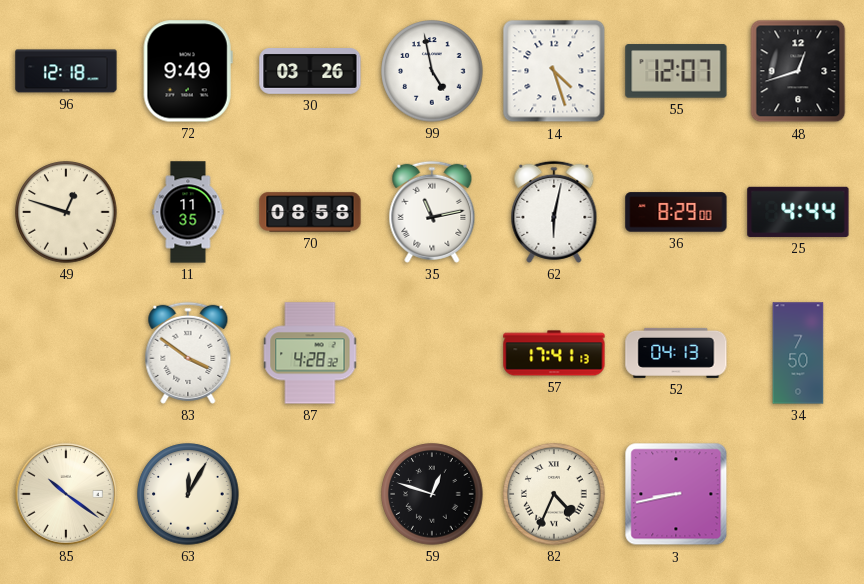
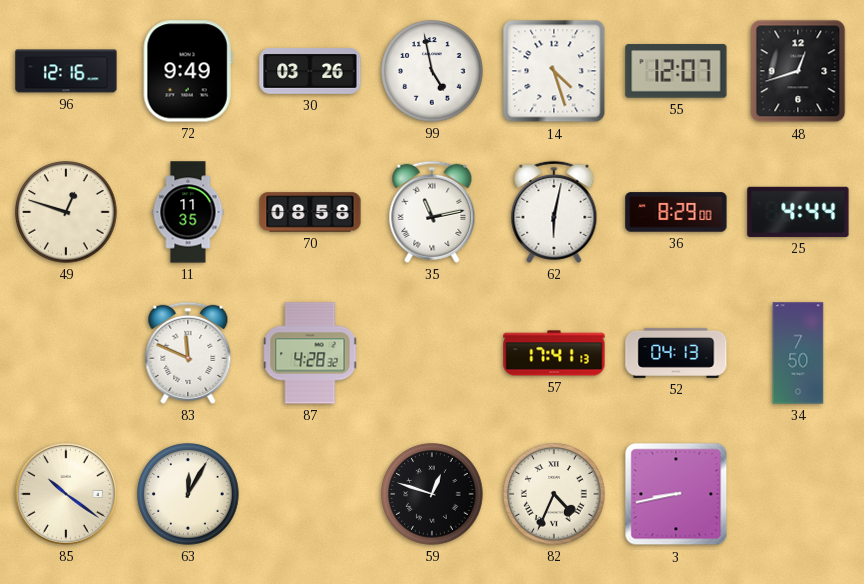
96: 12:18 -> 12:16
83: 3:51 -> 11:49
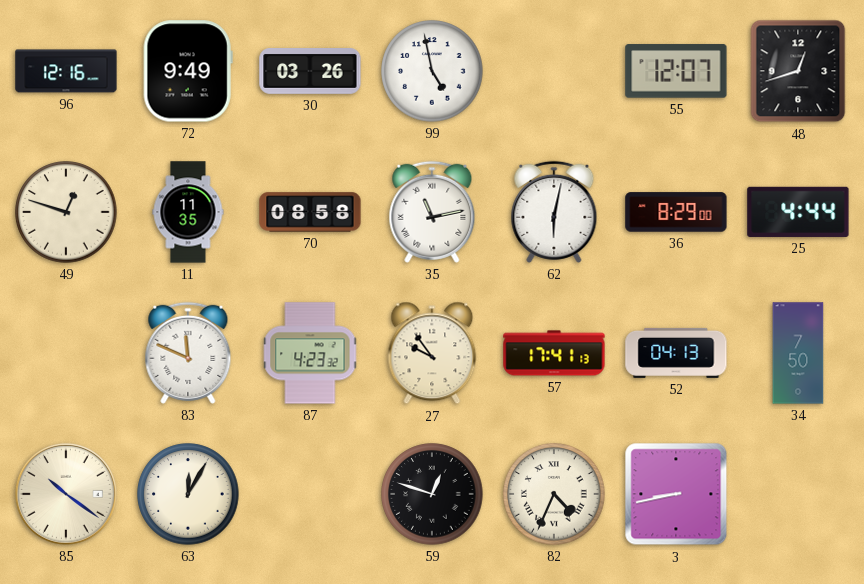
14: 4:27 -> none
87: 4:28 -> 4:23
27: none -> 9:54
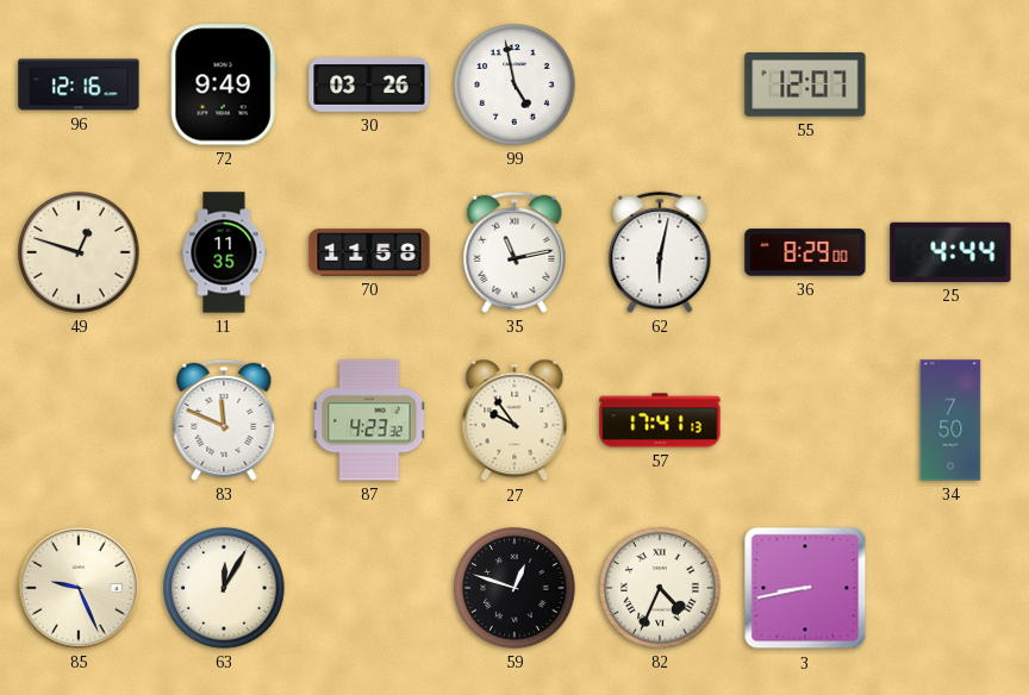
48: 12:42 -> none
70: 08:58 -> 11:58
52: 04:13 -> none
85: 10:21 -> 9:26
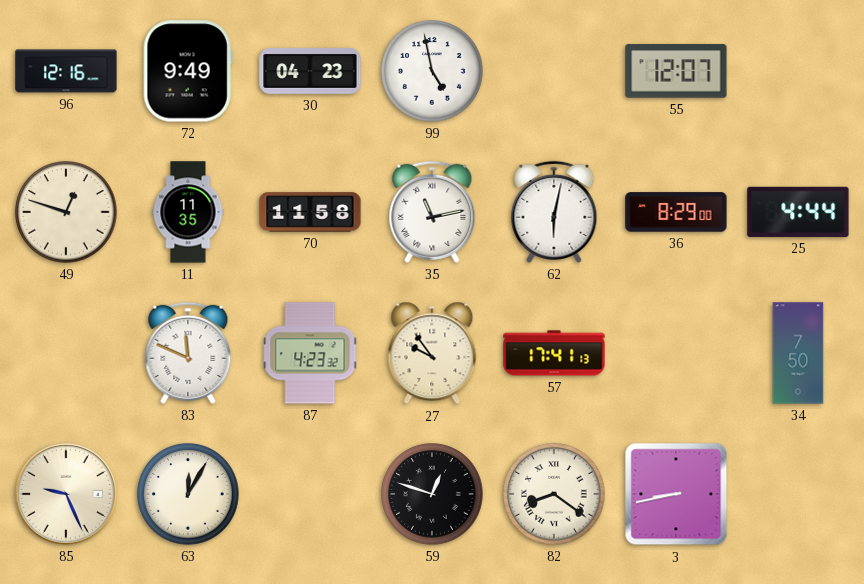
30: 03:26 -> 04:23
82: 4:34 -> 8:21
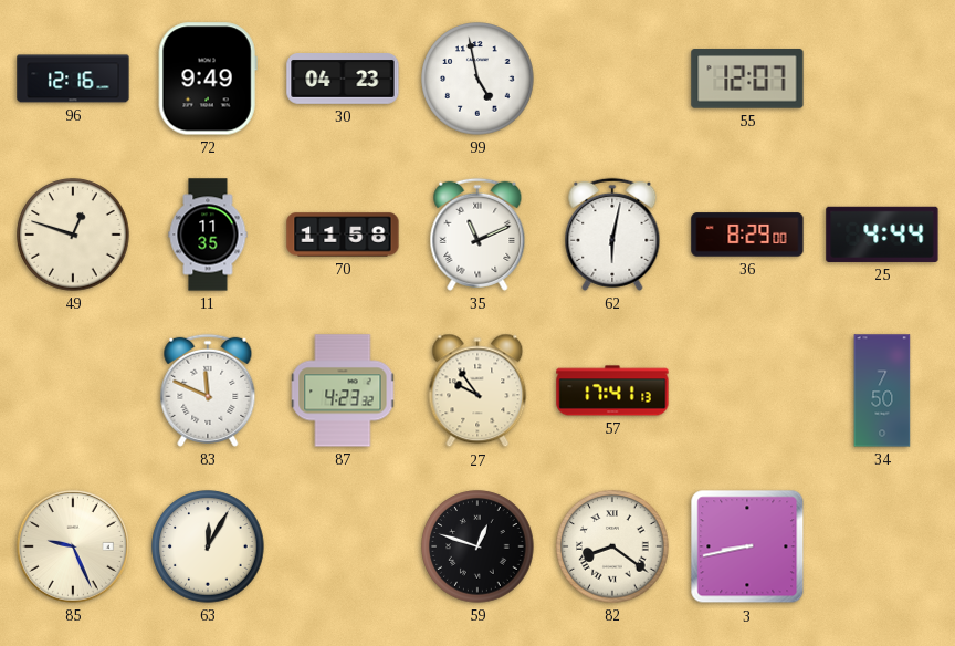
35: 11:13 -> 11:11
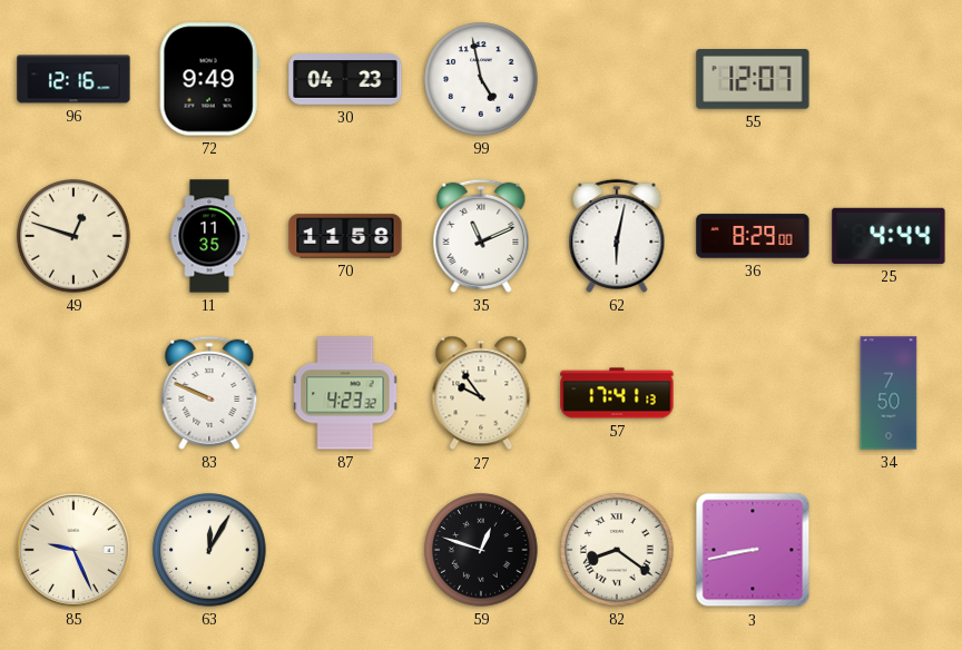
83: 11:49 -> 9:49
